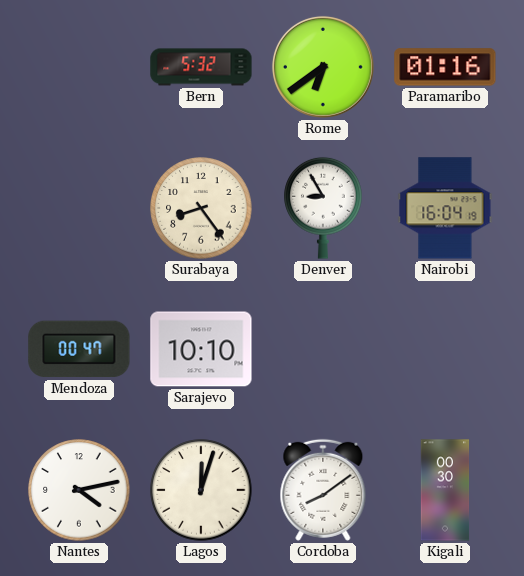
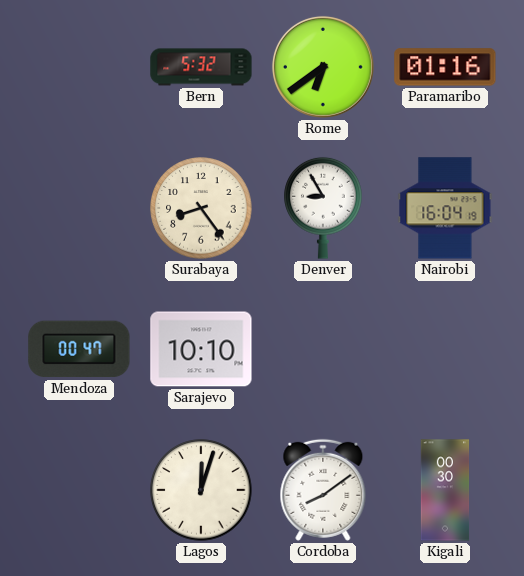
Nantes: 4:13 -> none
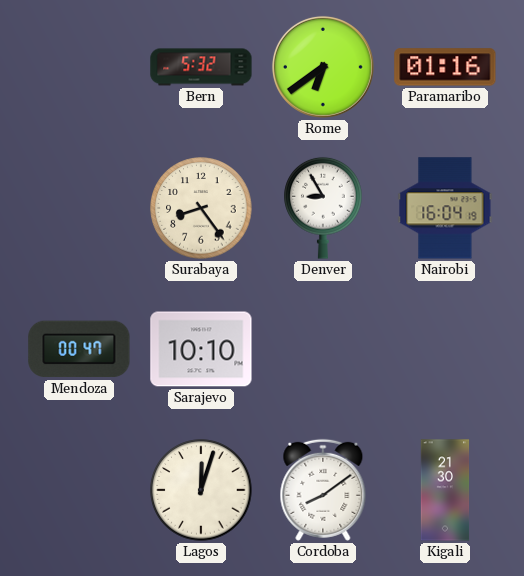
Kigali: 00:30 -> 21:30
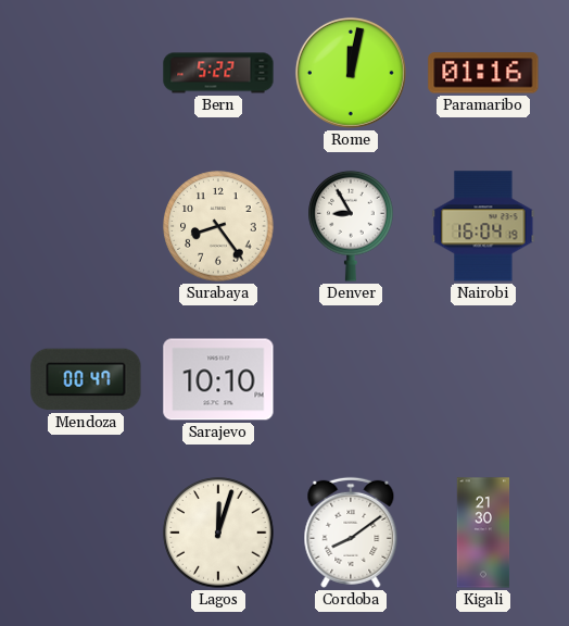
Bern: 5:32 -> 5:22
Rome: 6:39 -> 12:02
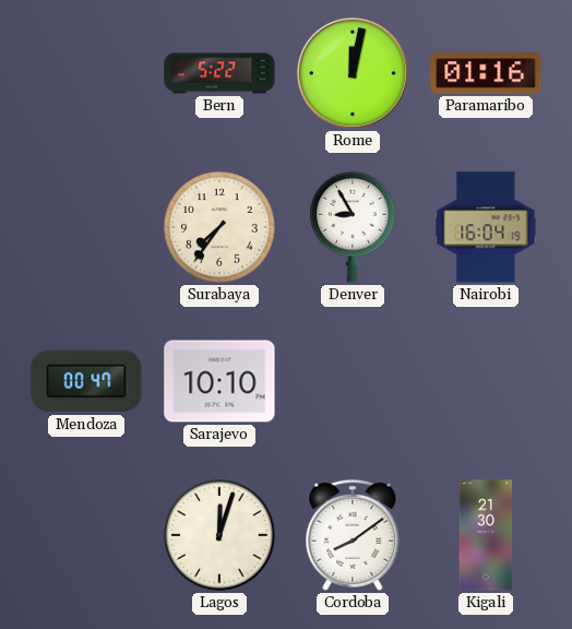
Surabaya: 8:24 -> 7:36
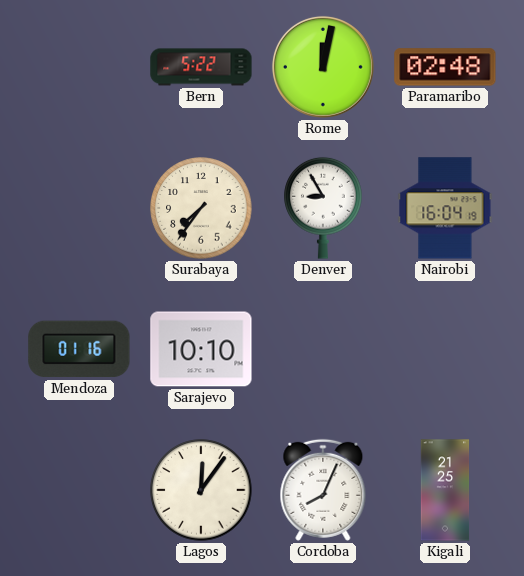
Paramaribo: 01:16 -> 02:48
Mendoza: 00:47 -> 01:16
Lagos: 12:03 -> 12:06
Cordoba: 8:09 -> 8:04
Kigali: 21:30 -> 21:25
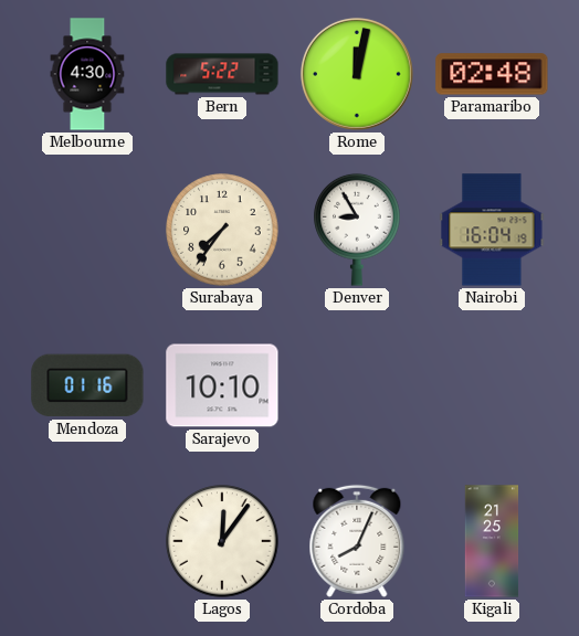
Melbourne: none -> 4:30
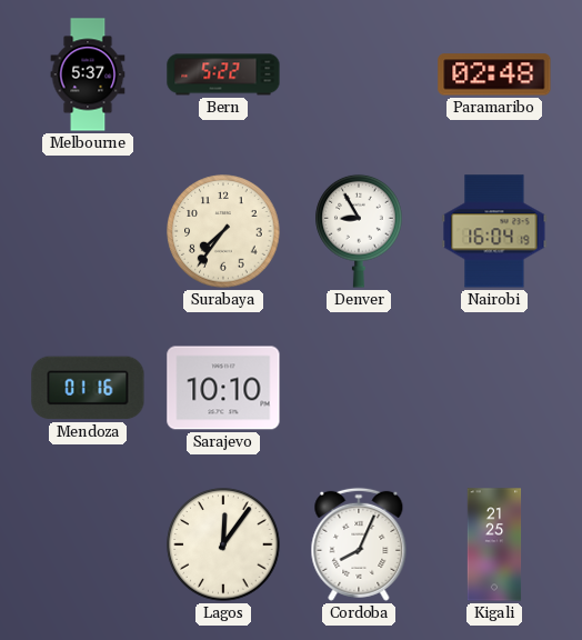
Melbourne: 4:30 -> 5:37
Rome: 12:02 -> none
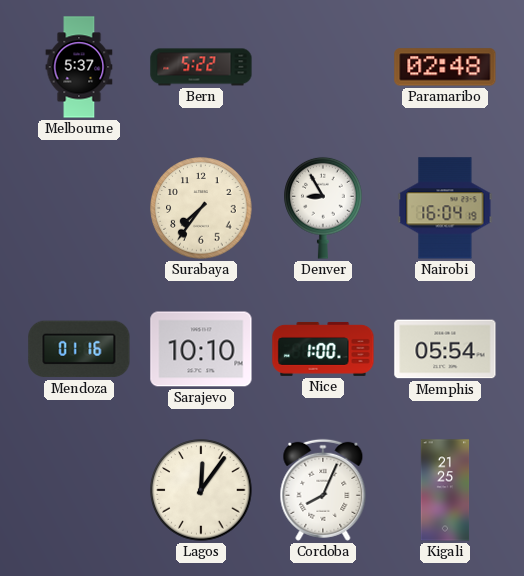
Nice: none -> 1:00
Memphis: none -> 05:54
